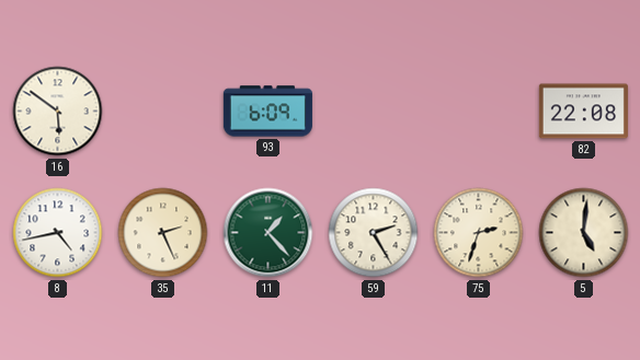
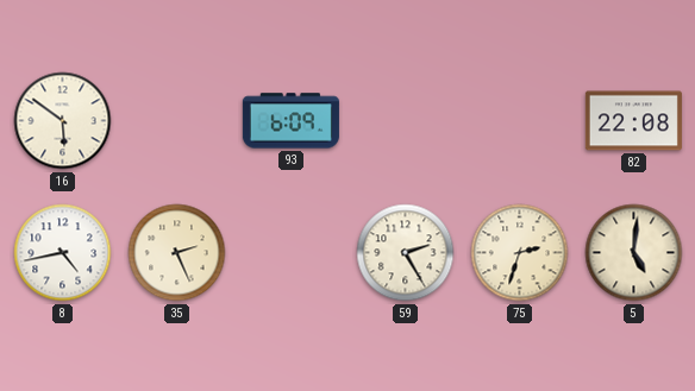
11: 1:23 -> none
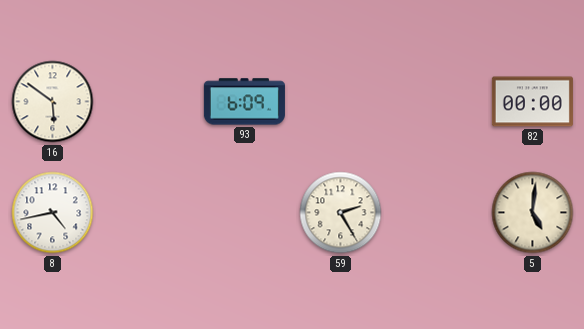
82: 22:08 -> 00:00
35: 2:26 -> none
75: 2:33 -> none
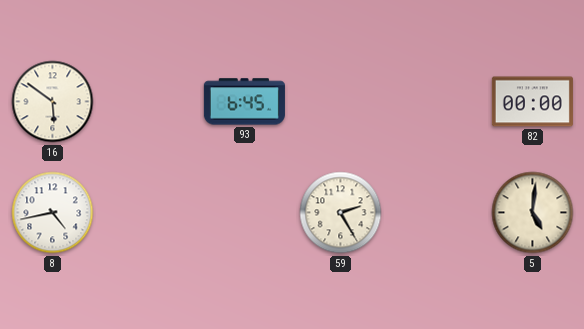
93: 6:09 -> 6:45
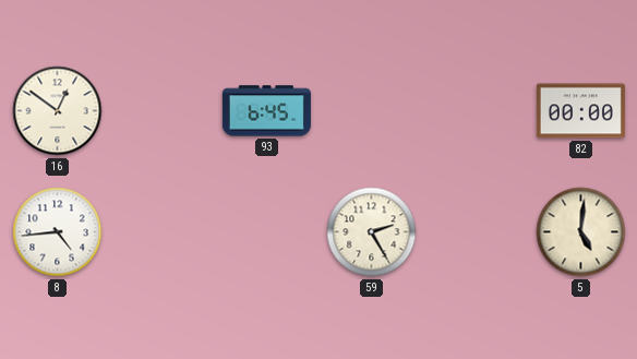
16: 5:51 -> 12:51
8: 4:43 -> 4:44
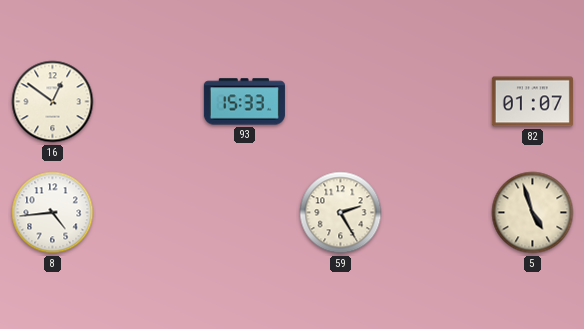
93: 6:45 -> 15:33
82: 00:00 -> 01:07
5: 5:01 -> 4:57
